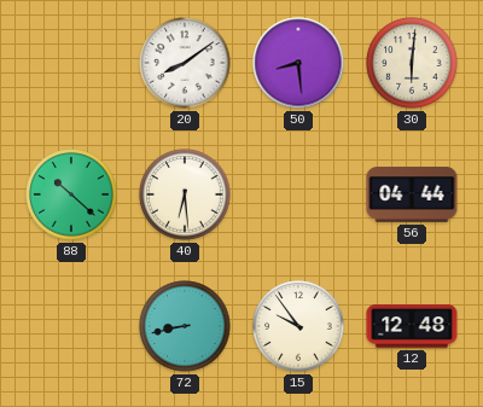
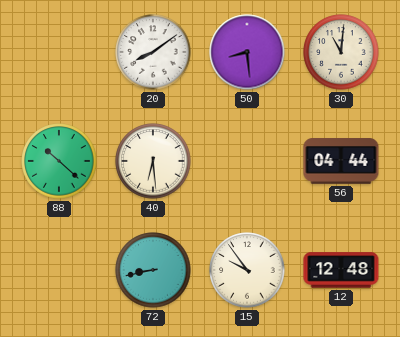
30: 6:01 -> 11:01
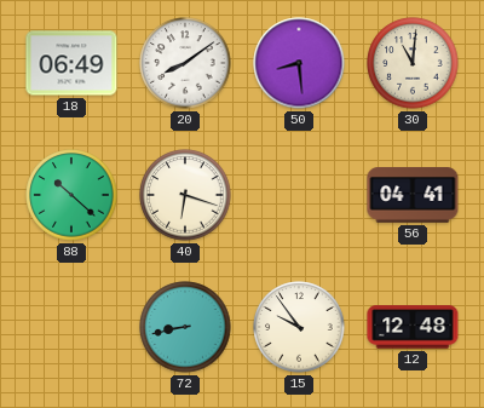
18: none -> 06:49
40: 6:29 -> 6:18
56: 04:44 -> 04:41
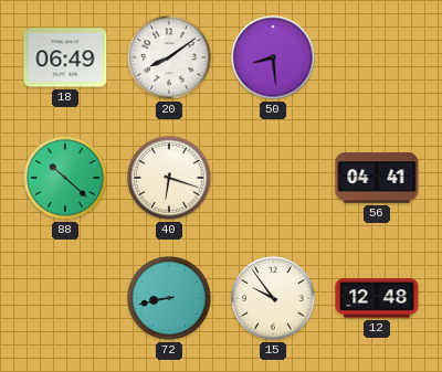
30: 11:01 -> none
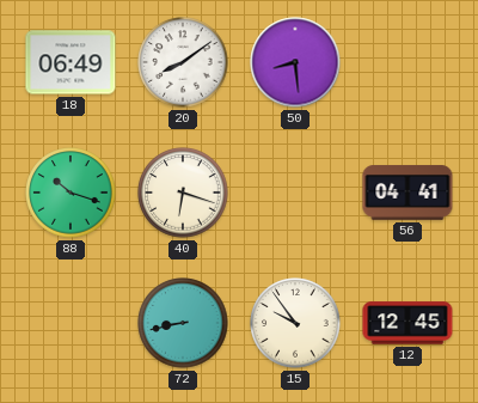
88: 10:22 -> 10:18
12: 12:48 -> 12:45
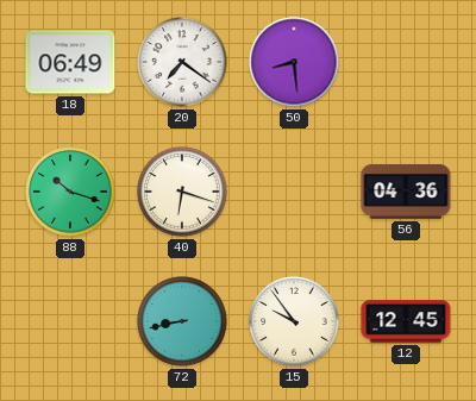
20: 8:09 -> 7:21
56: 04:41 -> 04:36
